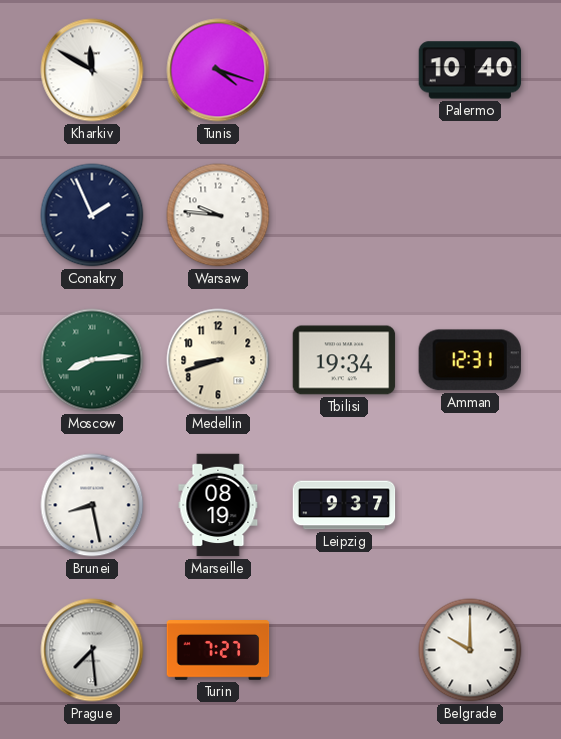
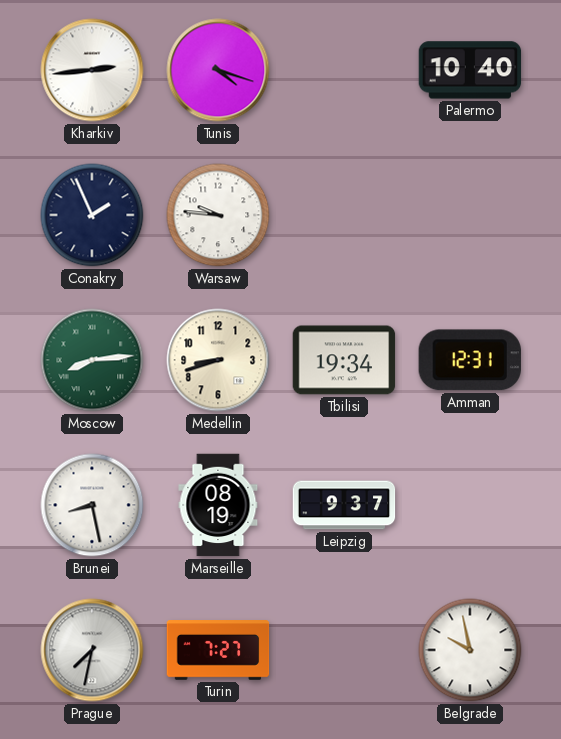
Kharkiv: 11:50 -> 2:44
Prague: 7:29 -> 7:32
Belgrade: 10:00 -> 9:58
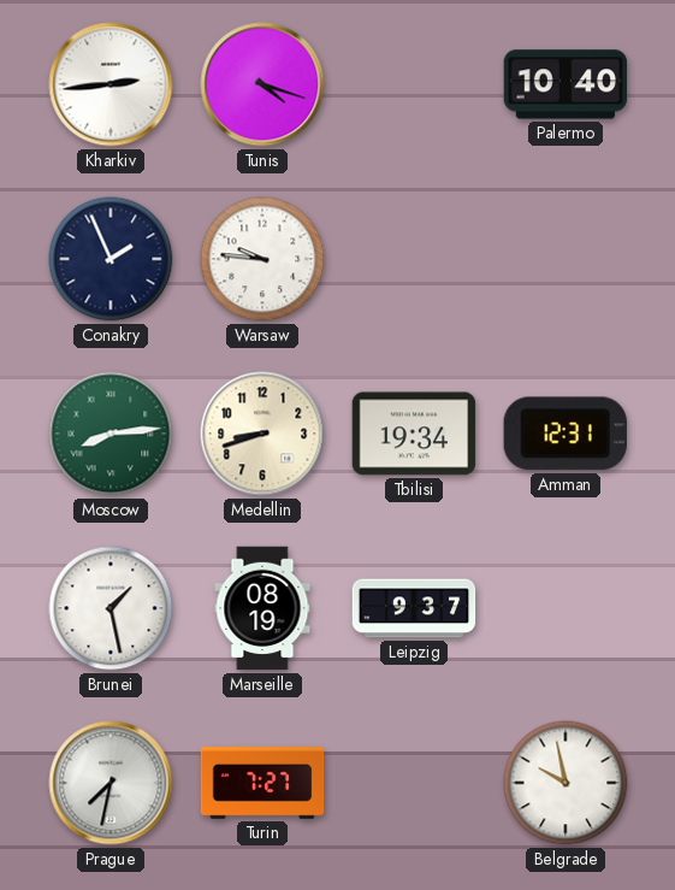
Brunei: 8:28 -> 1:28
